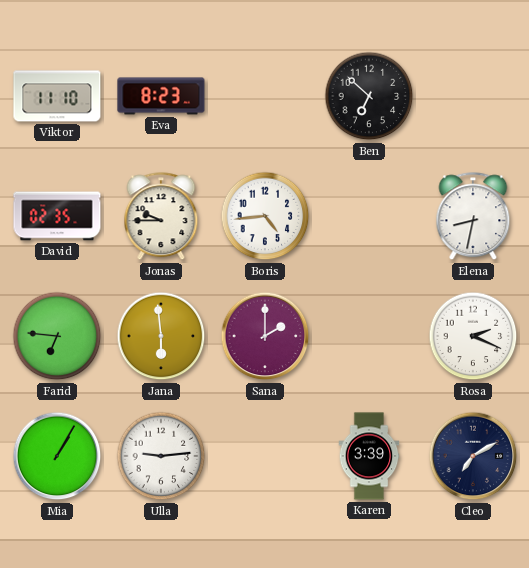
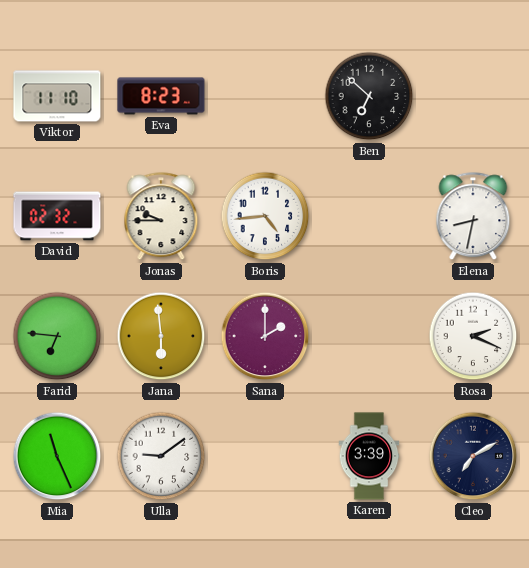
David: 02:35 -> 02:32
Mia: 1:05 -> 11:26
Ulla: 9:14 -> 9:09
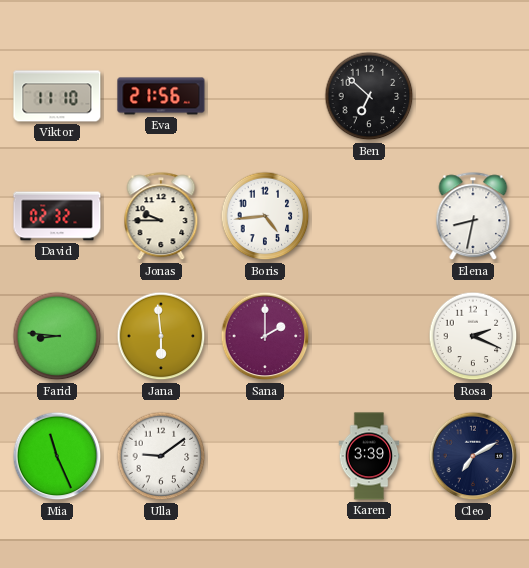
Eva: 8:23 -> 21:56
Farid: 6:46 -> 8:46
